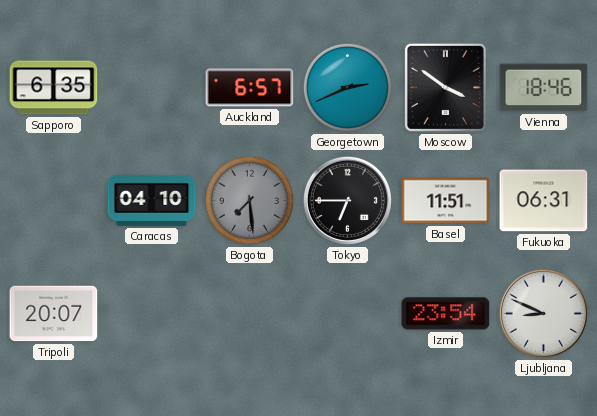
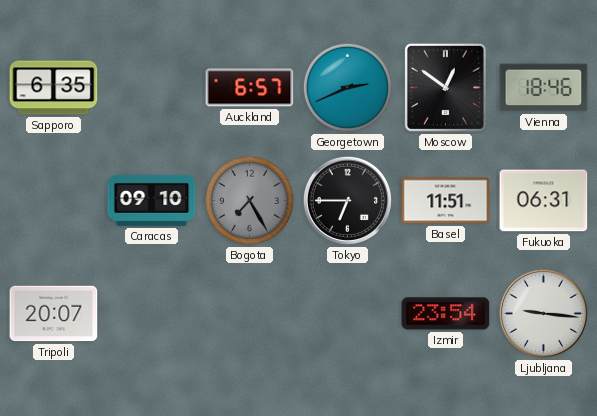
Moscow: 3:51 -> 12:51
Caracas: 04:10 -> 09:10
Bogota: 7:29 -> 7:25
Ljubljana: 8:49 -> 9:16
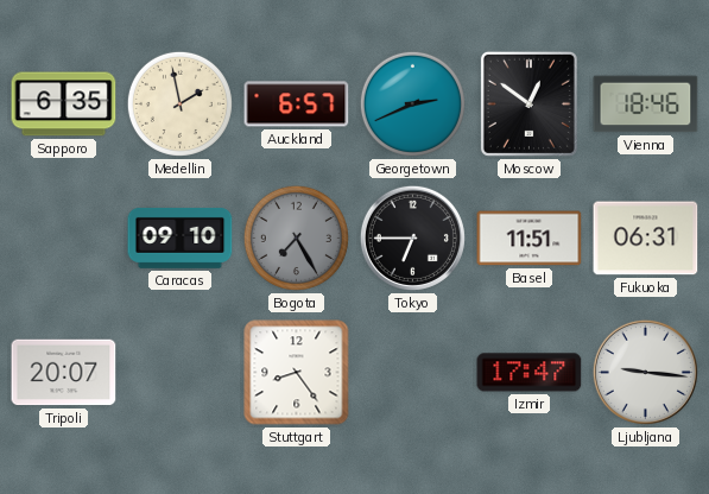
Medellin: none -> 1:58
Stuttgart: none -> 8:24
Izmir: 23:54 -> 17:47
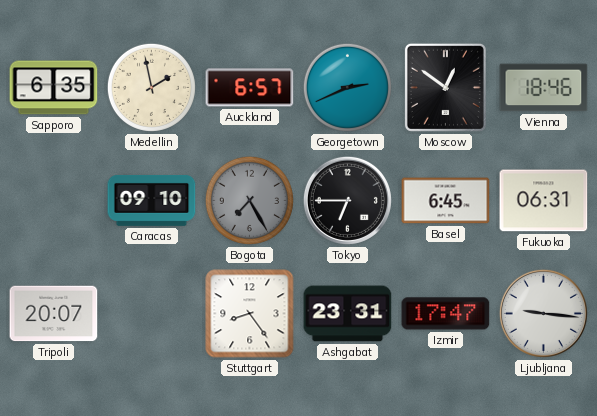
Basel: 11:51 -> 6:45
Ashgabat: none -> 23:31
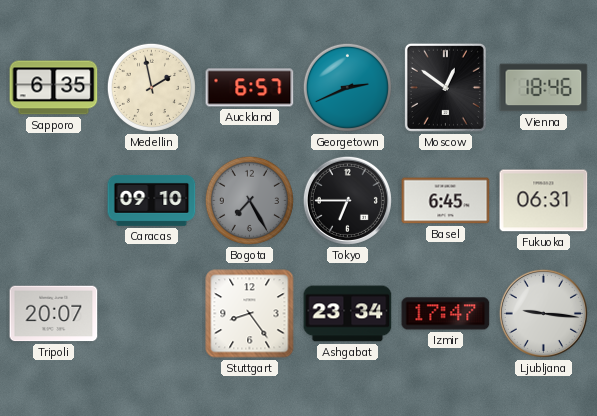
Ashgabat: 23:31 -> 23:34
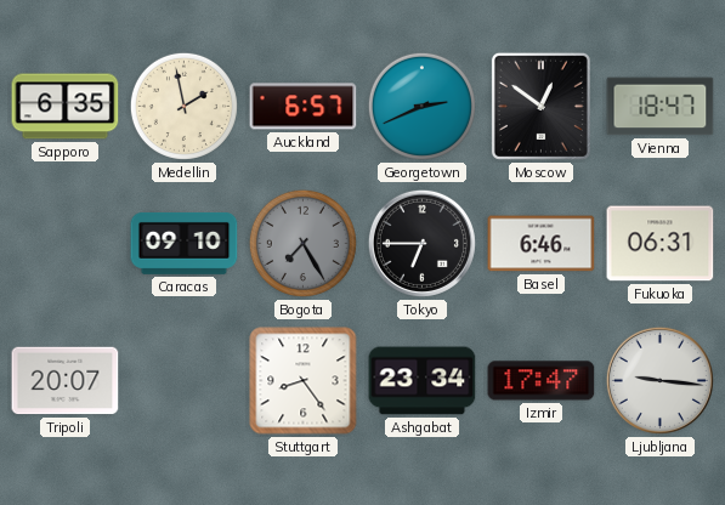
Vienna: 18:46 -> 18:47
Basel: 6:45 -> 6:46
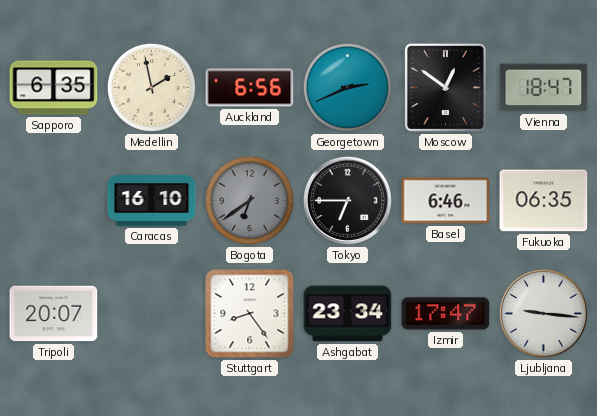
Auckland: 6:57 -> 6:56
Caracas: 09:10 -> 16:10
Bogota: 7:25 -> 6:39
Fukuoka: 06:31 -> 06:35
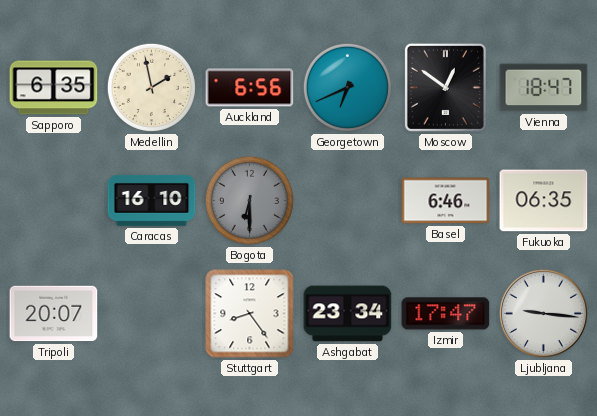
Georgetown: 2:41 -> 6:41
Bogota: 6:39 -> 6:30
Tokyo: 6:45 -> none
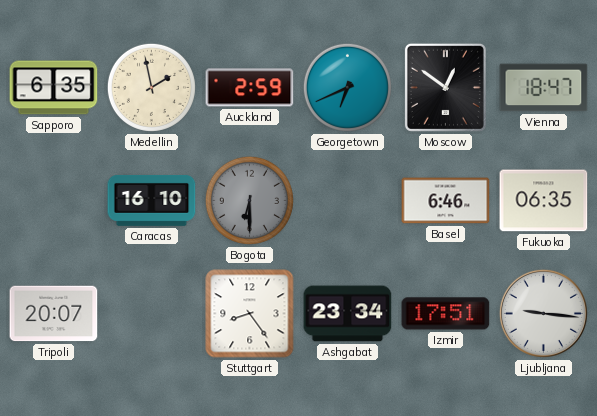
Auckland: 6:56 -> 2:59
Izmir: 17:47 -> 17:51
